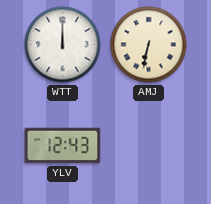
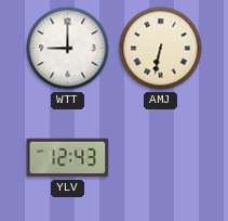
WTT: 12:00 -> 9:00
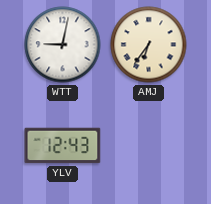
WTT: 9:00 -> 9:02
AMJ: 6:32 -> 6:36
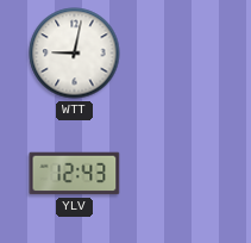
AMJ: 6:36 -> none
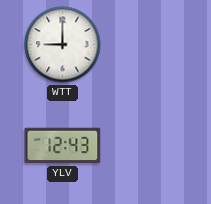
WTT: 9:02 -> 9:00
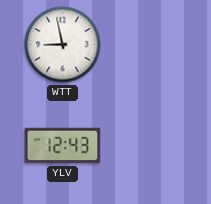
WTT: 9:00 -> 8:58
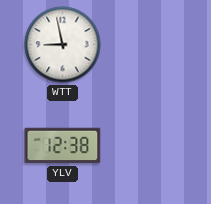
YLV: 12:43 -> 12:38
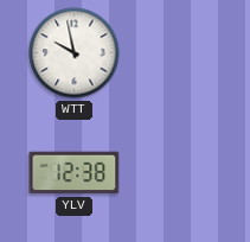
WTT: 8:58 -> 9:58
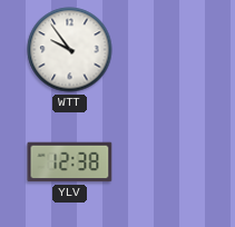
WTT: 9:58 -> 9:54
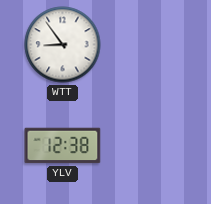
WTT: 9:54 -> 8:54
